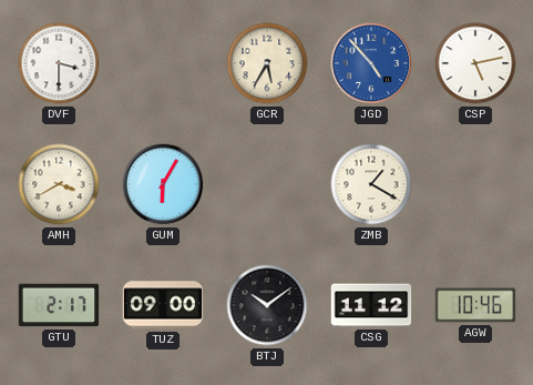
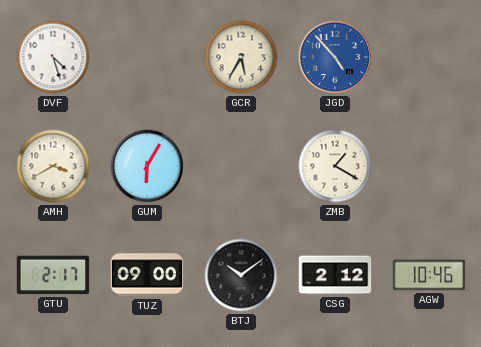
DVF: 3:30 -> 4:27
CSP: 5:13 -> none
CSG: 11:12 -> 2:12
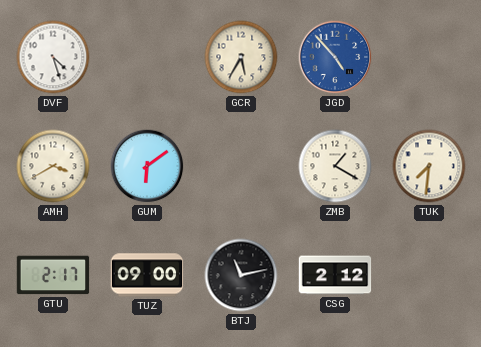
GUM: 6:05 -> 6:09
TUK: none -> 7:31
BTJ: 10:09 -> 11:13
AGW: 10:46 -> none
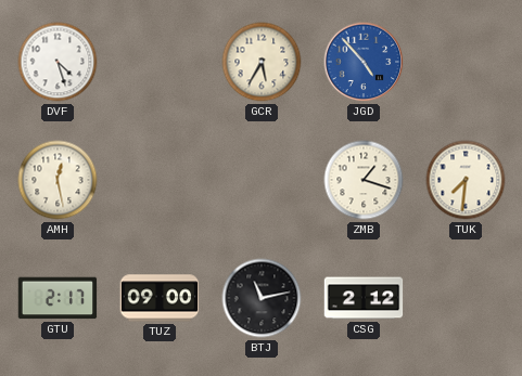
AMH: 3:40 -> 12:28
GUM: 6:09 -> none
ZMB: 1:20 -> 1:18
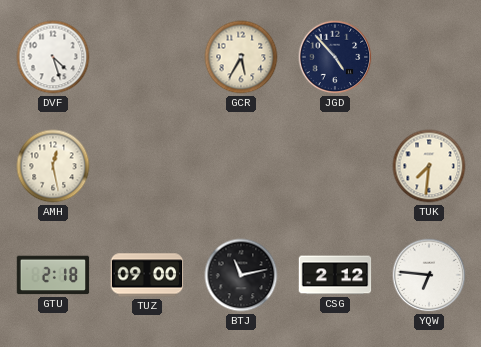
JGD dial: blue -> navy
ZMB: 1:18 -> none
GTU: 2:17 -> 2:18
YQW: none -> 6:46
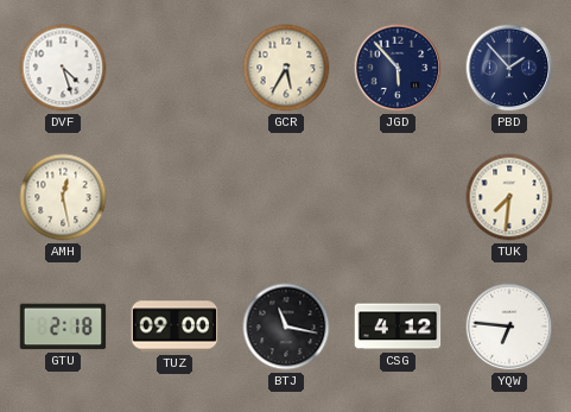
JGD: 4:53 -> 5:53
PBD: none -> 1:53
BTJ: 11:13 -> 11:17
CSG: 2:12 -> 4:12
